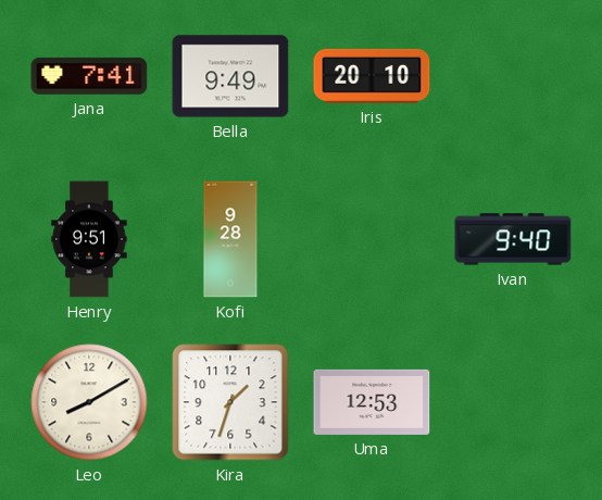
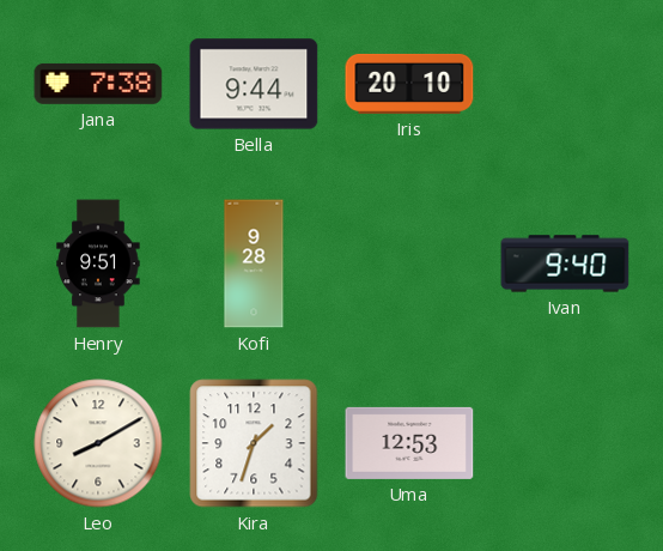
Jana: 7:41 -> 7:38
Bella: 9:49 -> 9:44
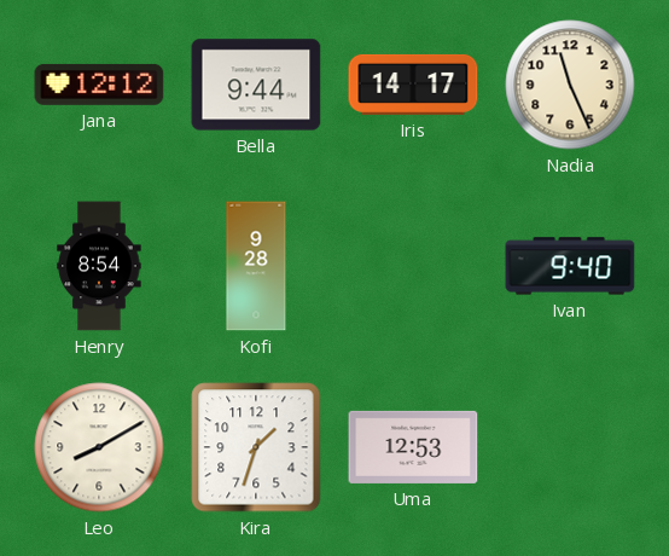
Jana: 7:38 -> 12:12
Iris: 20:10 -> 14:17
Nadia: none -> 11:26
Henry: 9:51 -> 8:54
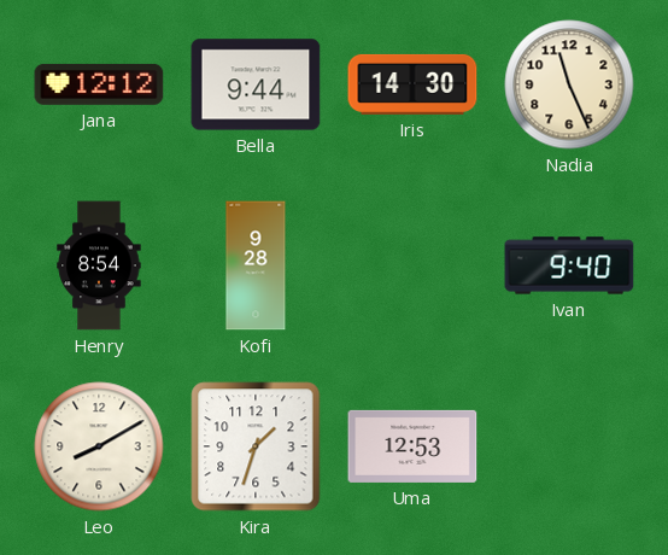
Iris: 14:17 -> 14:30
